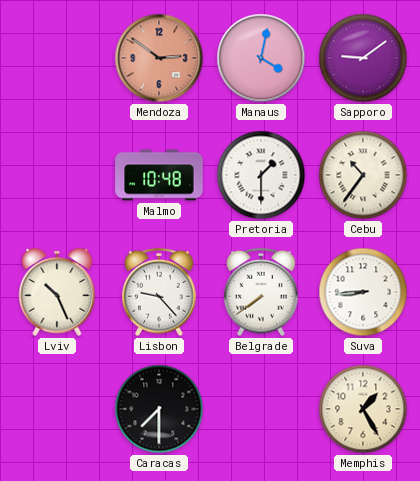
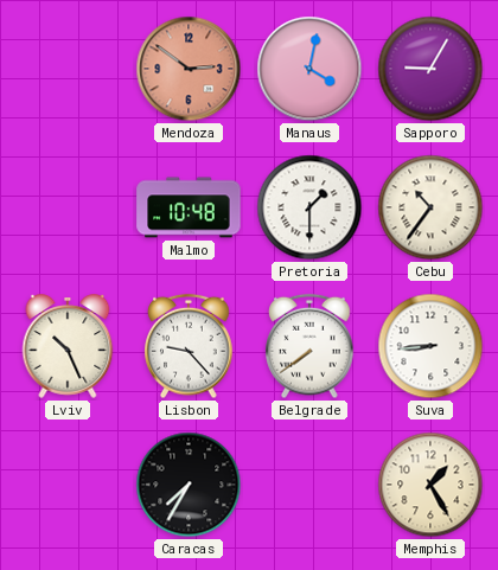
Sapporo: 9:09 -> 9:05
Caracas: 7:30 -> 7:35
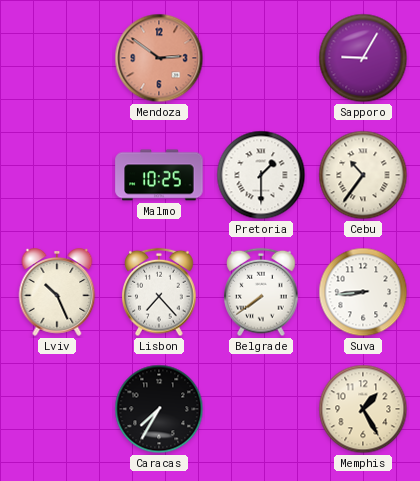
Manaus: 4:02 -> none
Malmo: 10:48 -> 10:25
Lisbon: 9:23 -> 7:23
